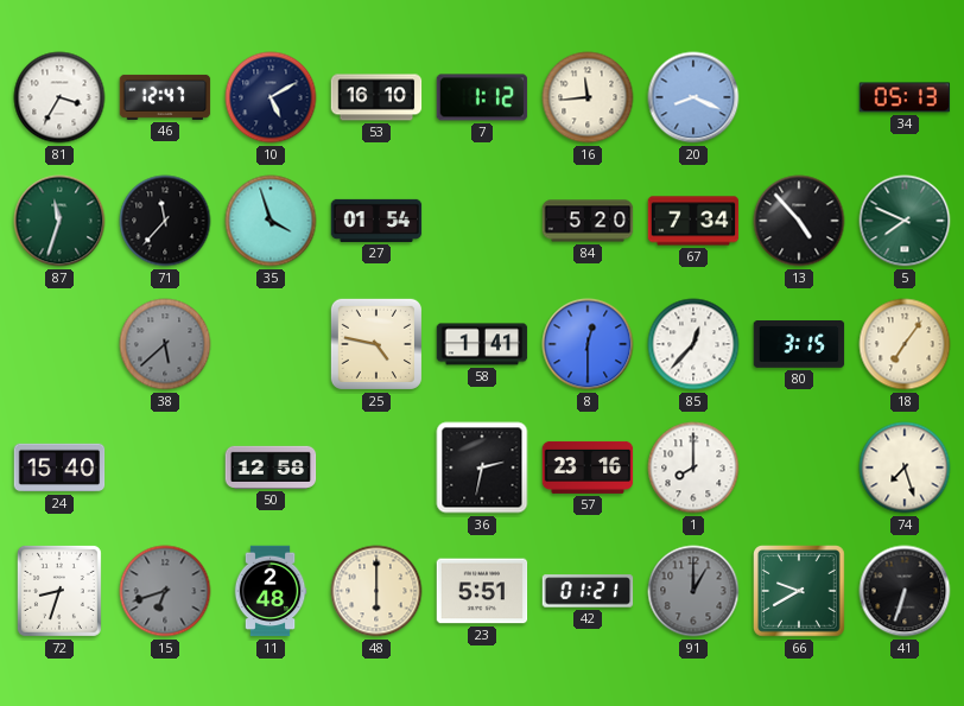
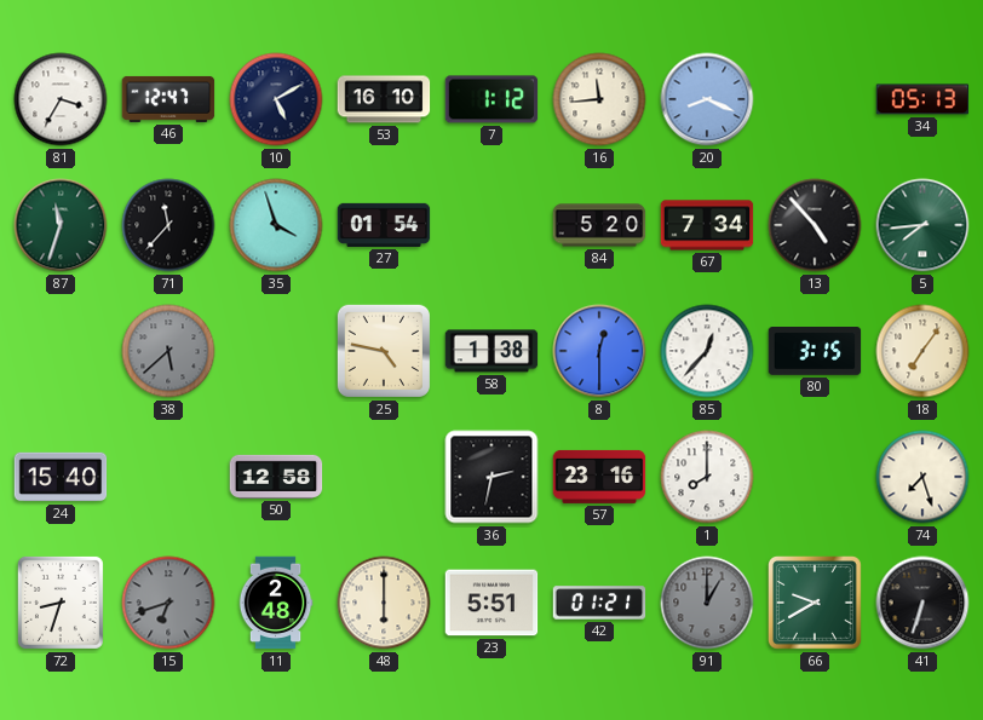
5: 7:49 -> 7:44
58: 1:41 -> 1:38
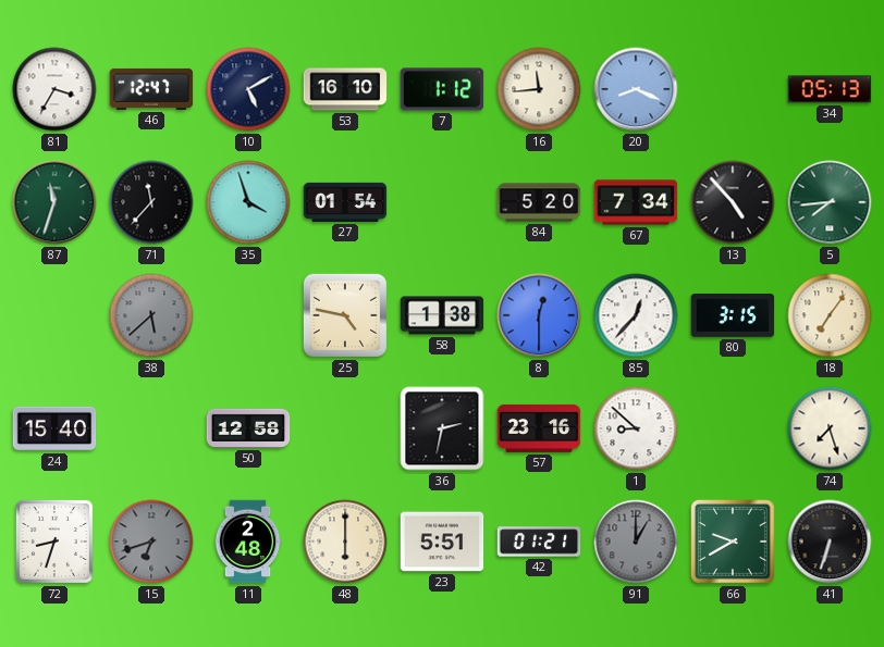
1: 8:00 -> 8:52
